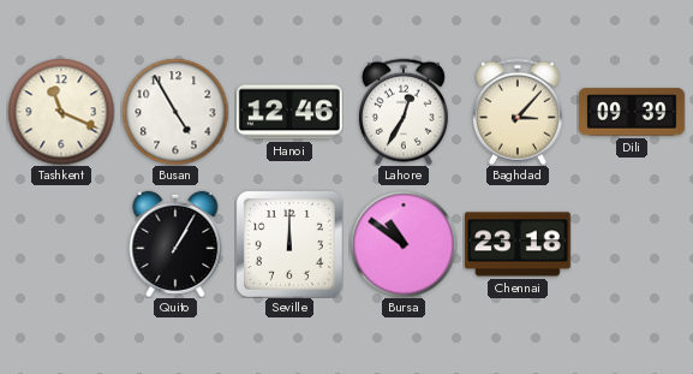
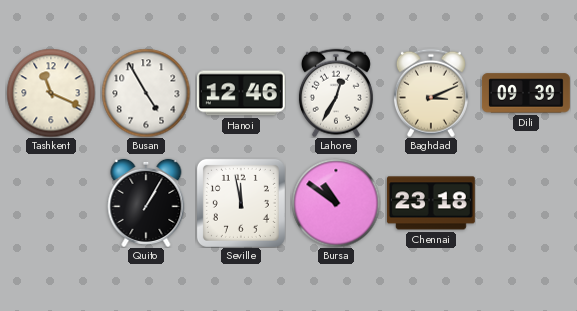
Baghdad: 3:07 -> 3:11
Seville: 12:00 -> 11:58
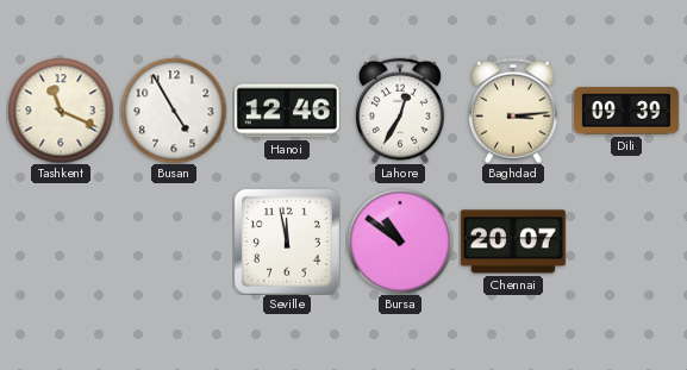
Baghdad: 3:11 -> 3:14
Quito: 1:05 -> none
Chennai: 23:18 -> 20:07
